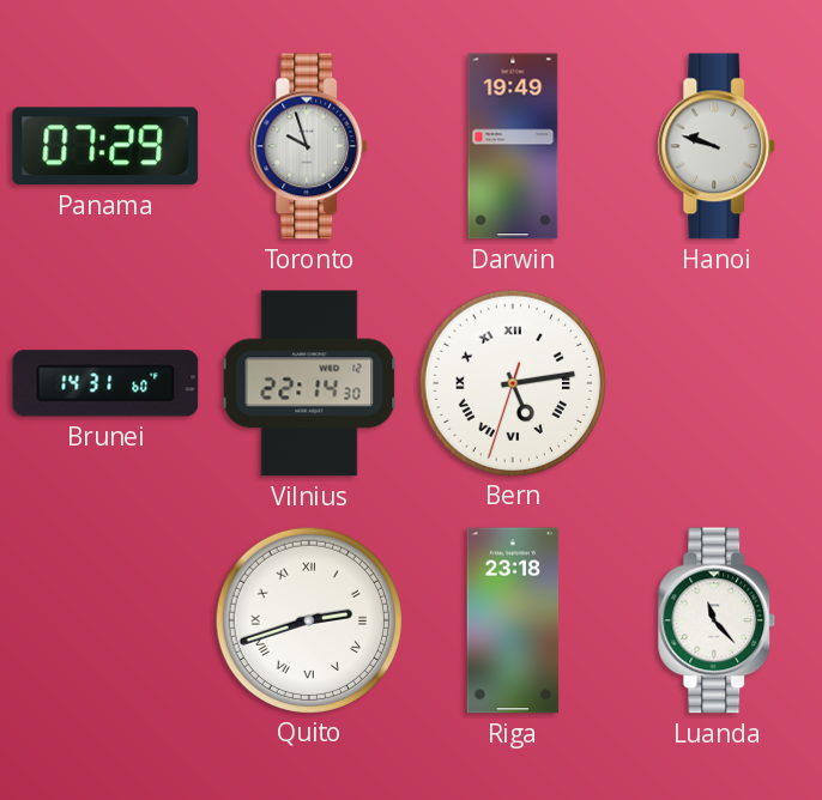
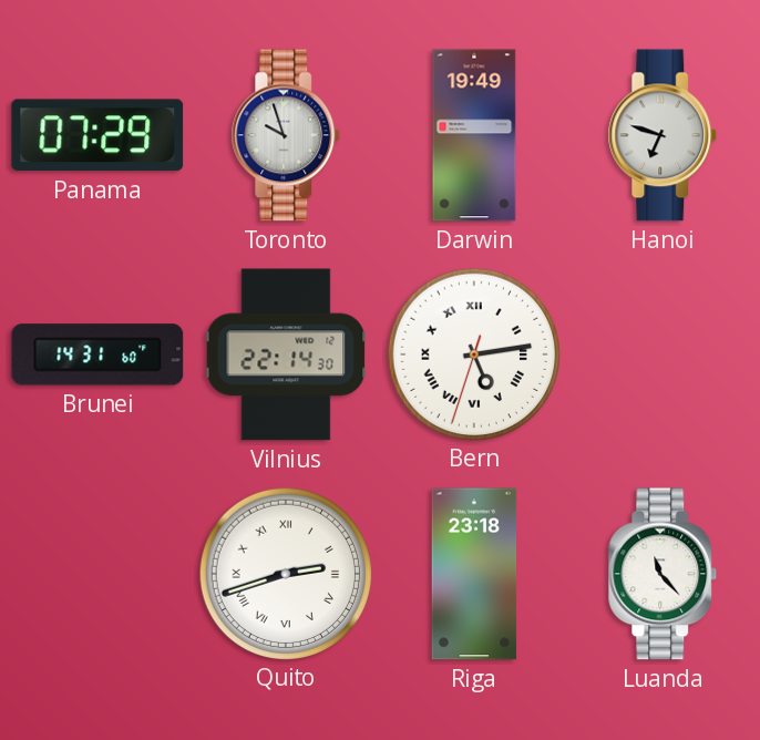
Hanoi: 9:48 -> 6:48
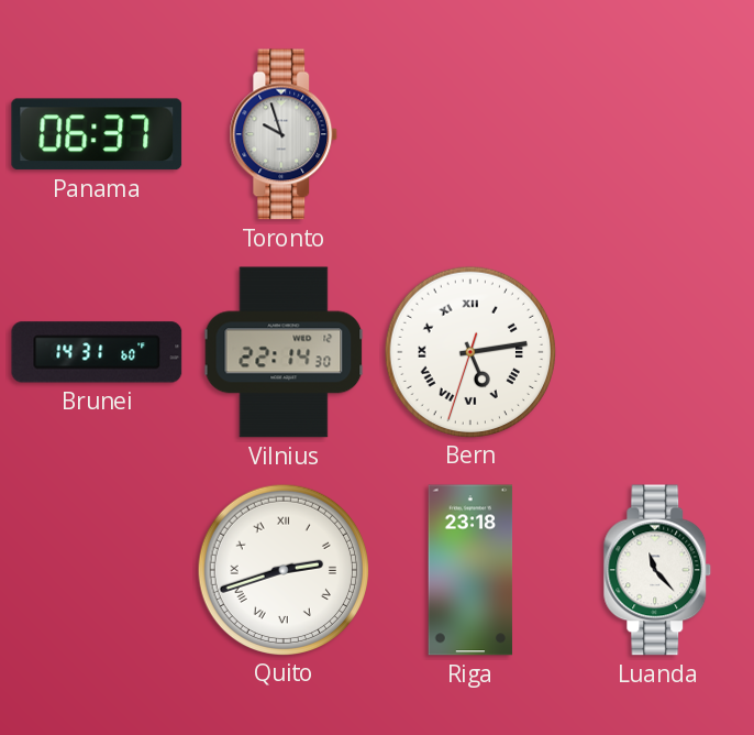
Panama: 07:29 -> 06:37
Darwin: 19:49 -> none
Hanoi: 6:48 -> none
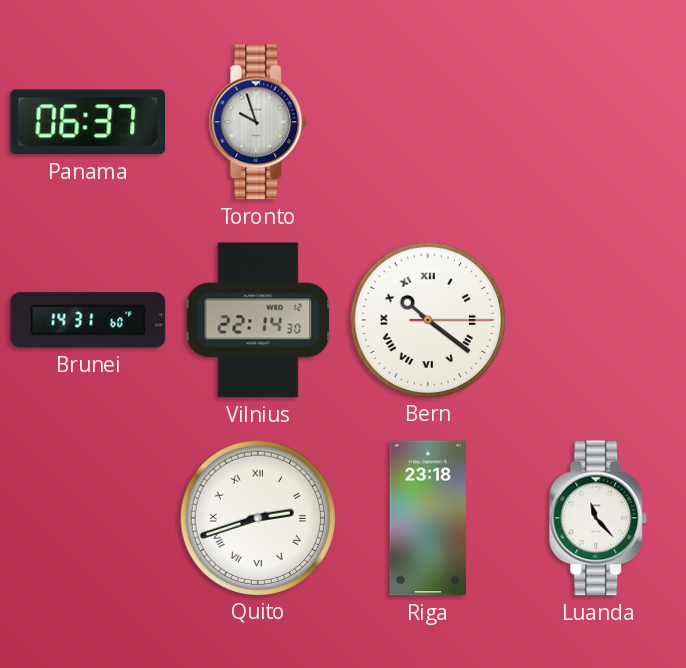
Bern: 5:13 -> 10:21
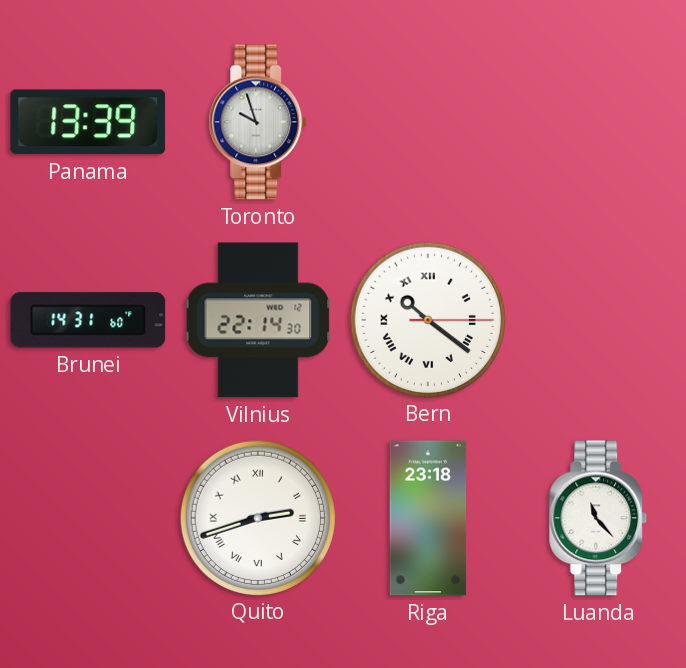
Panama: 06:37 -> 13:39
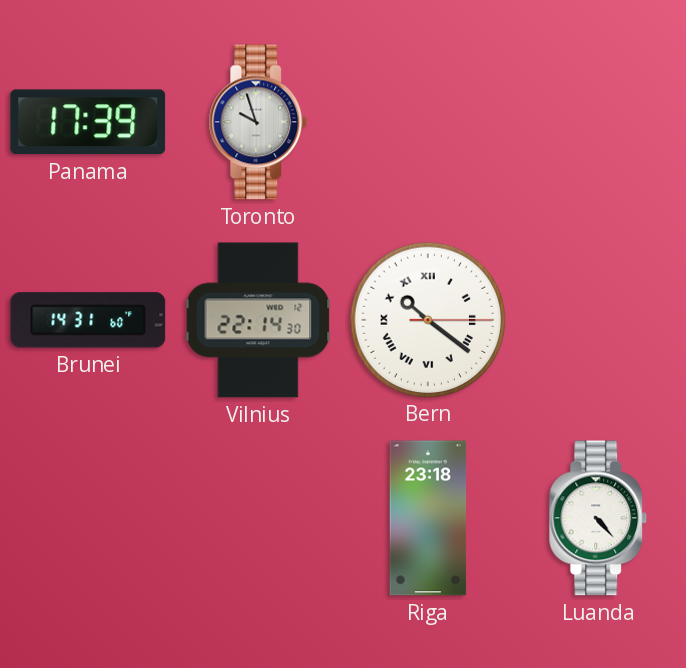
Panama: 13:39 -> 17:39
Quito: 2:42 -> none
Luanda: 11:23 -> 4:23
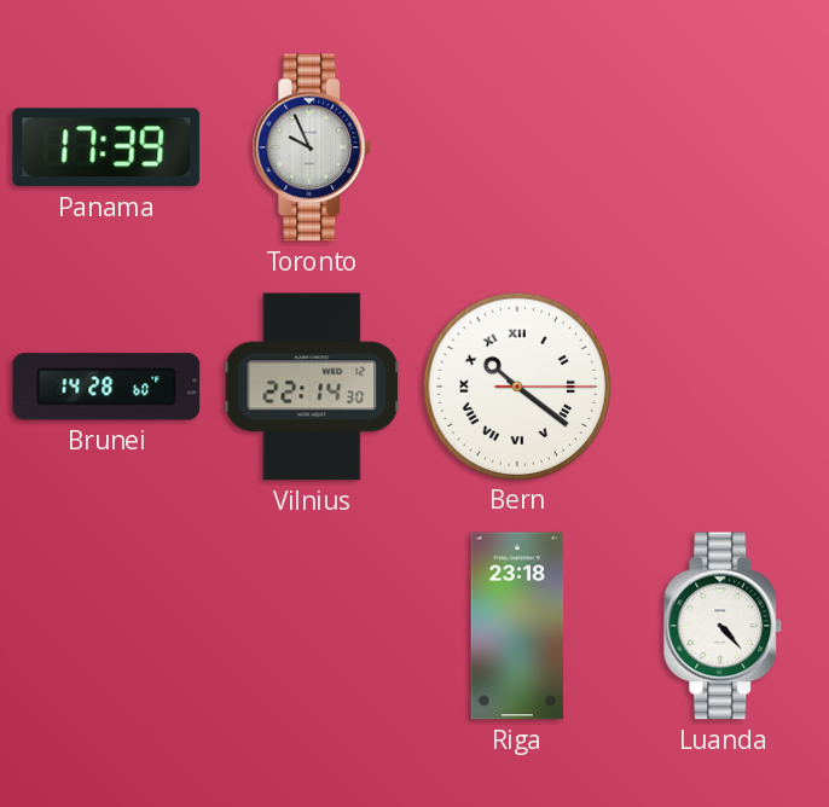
Toronto: 9:57 -> 9:56
Brunei: 14:31 -> 14:28
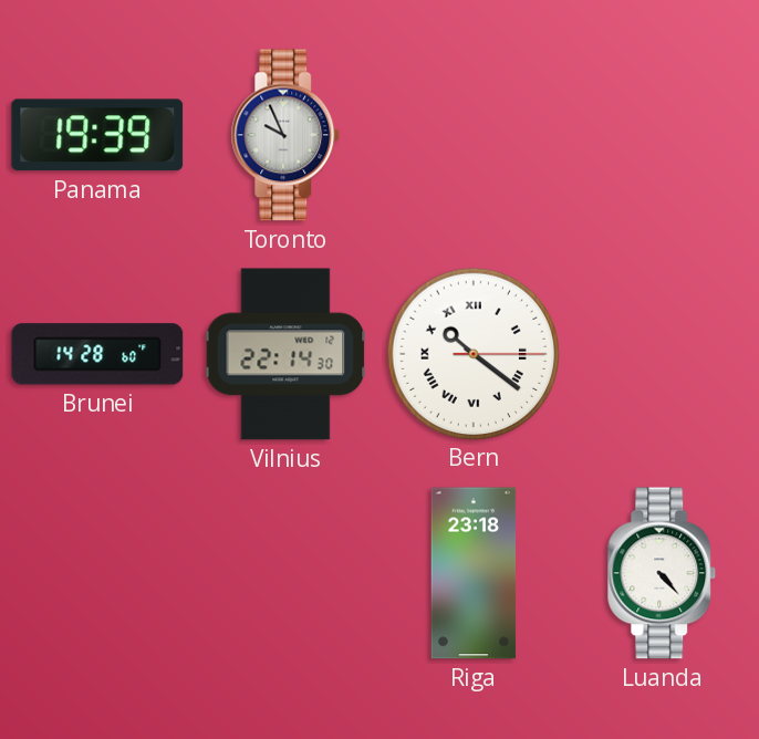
Panama: 17:39 -> 19:39
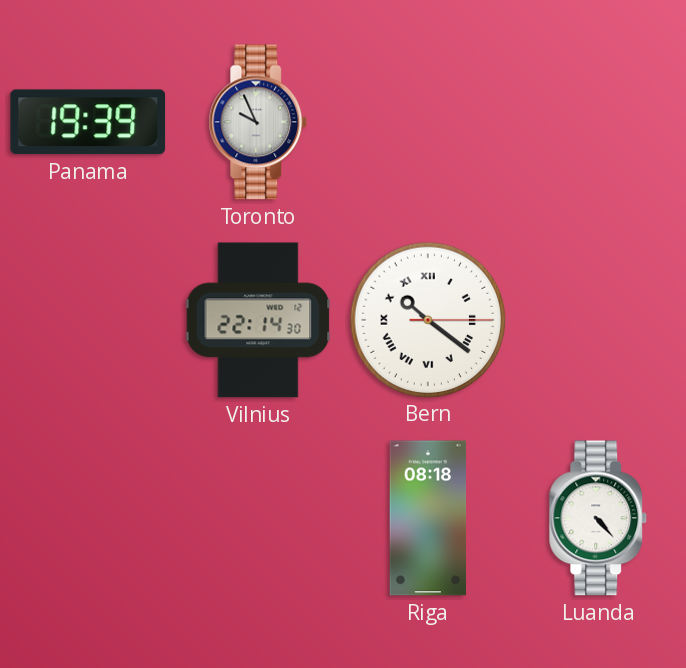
Brunei: 14:28 -> none
Riga: 23:18 -> 08:18
